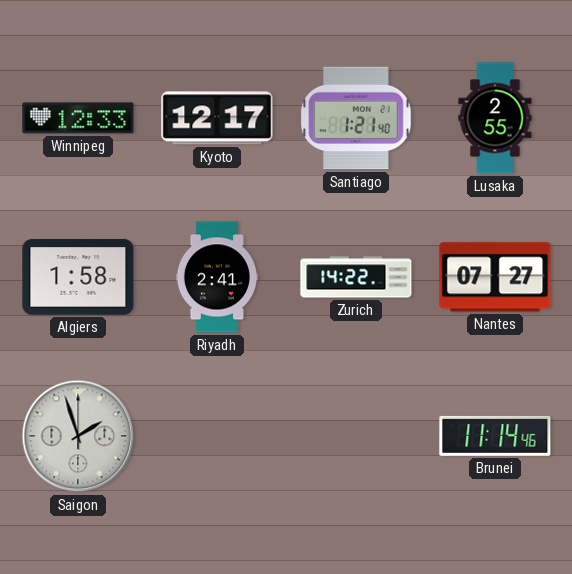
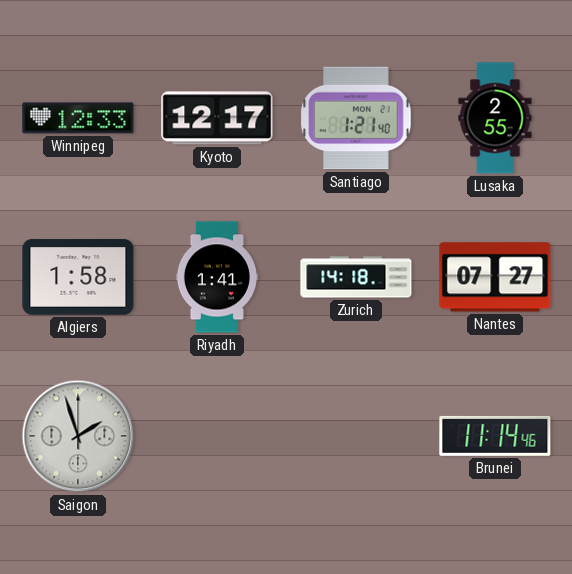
Riyadh: 2:41 -> 1:41
Zurich: 14:22 -> 14:18
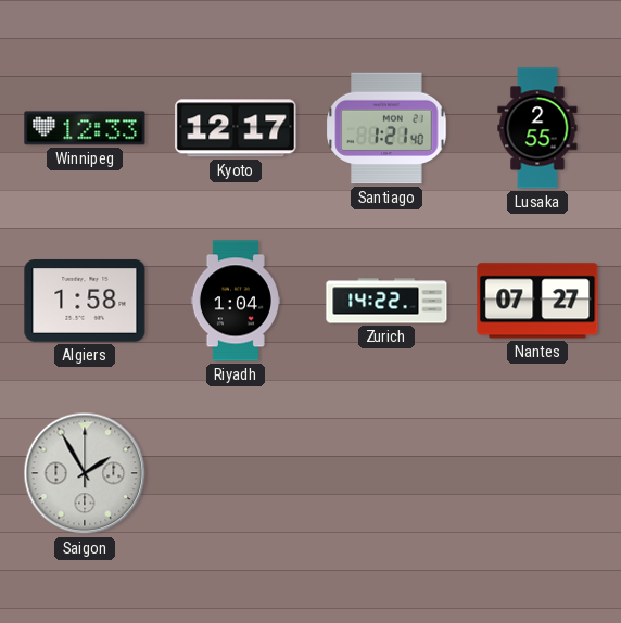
Riyadh: 1:41 -> 1:04
Zurich: 14:18 -> 14:22
Saigon: 1:57 -> 1:55
Brunei: 11:14 -> none
